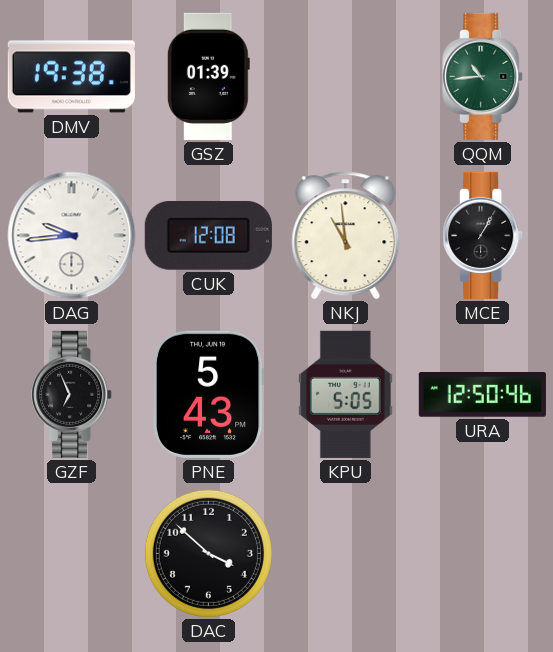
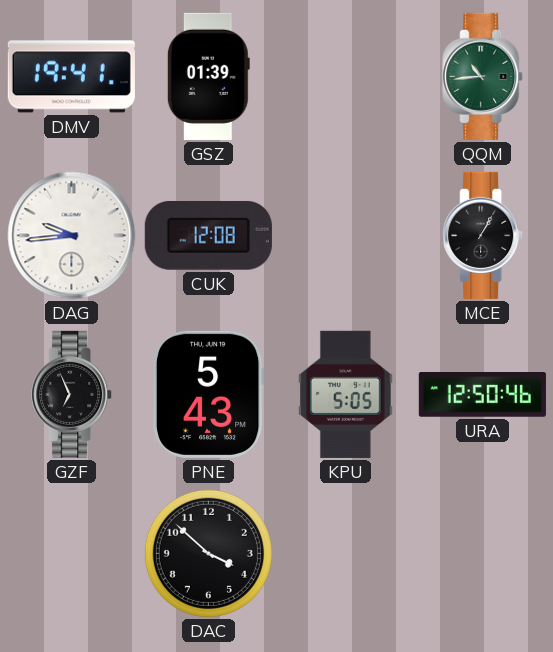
DMV: 19:38 -> 19:41
NKJ: 10:59 -> none
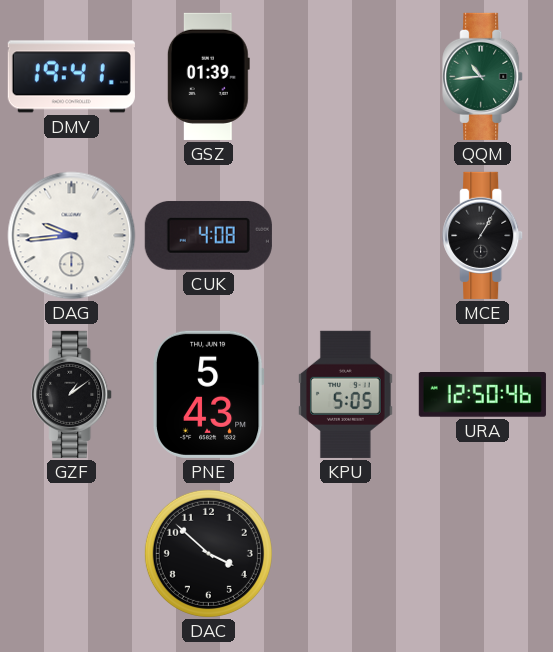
CUK: 12:08 -> 4:08
GZF: 6:56 -> 1:09
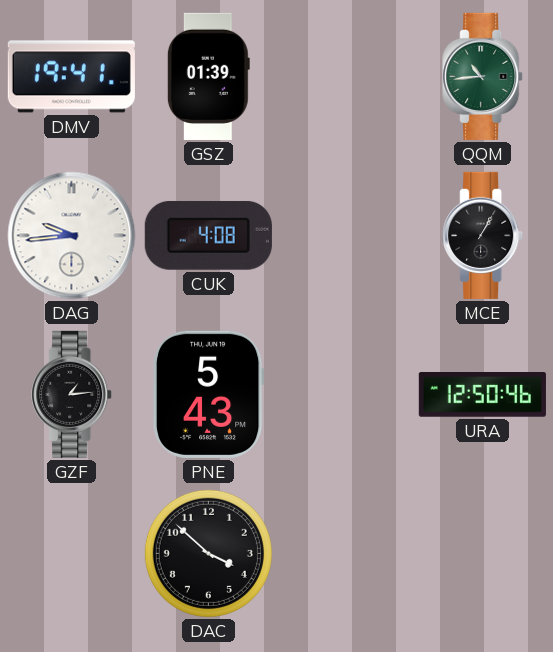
GZF: 1:09 -> 1:14
KPU: 5:05 -> none
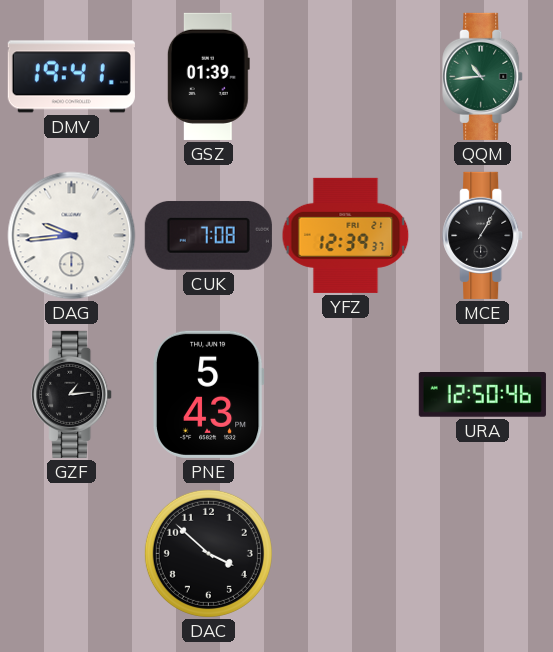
CUK: 4:08 -> 7:08
YFZ: none -> 12:39
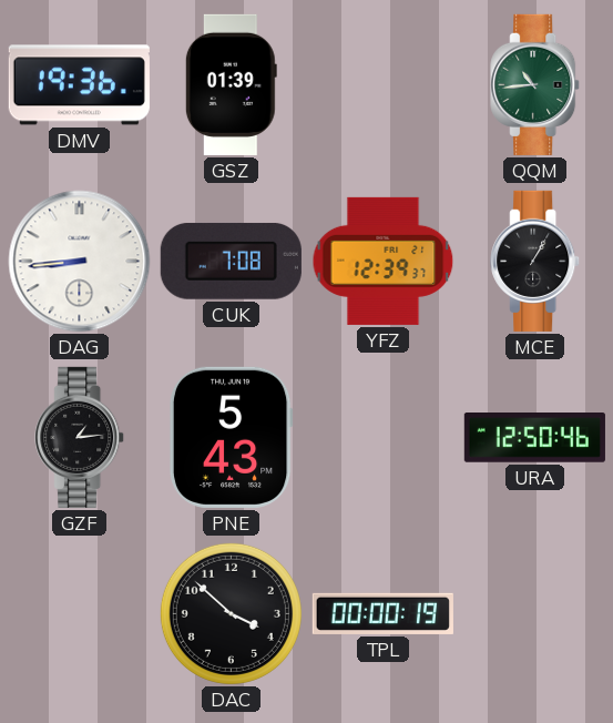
DMV: 19:41 -> 19:36
DAG: 9:44 -> 8:44
TPL: none -> 00:00
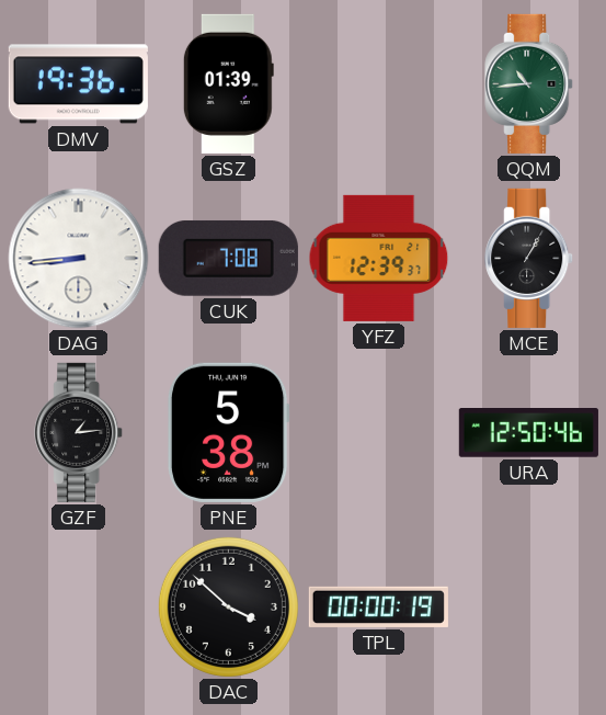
PNE: 5:43 -> 5:38
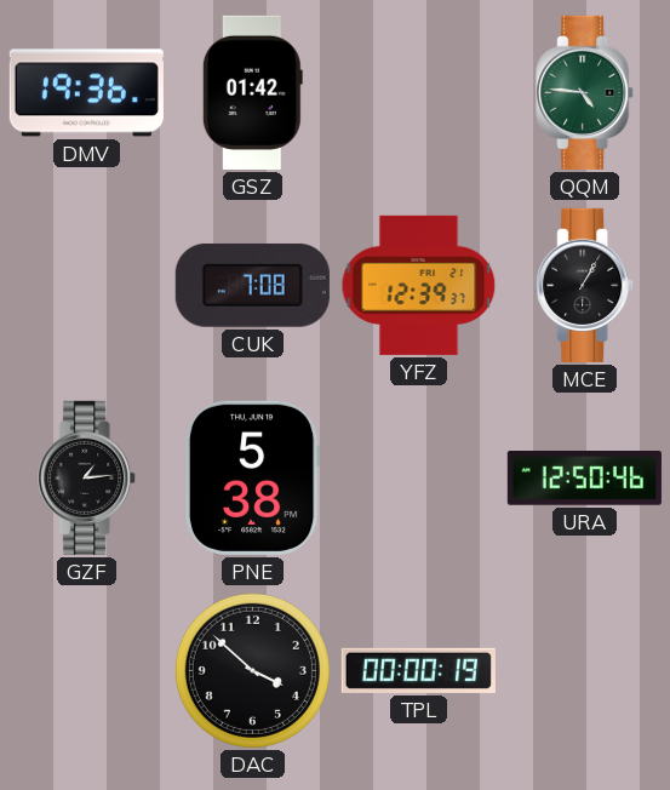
GSZ: 01:39 -> 01:42
QQM: 10:44 -> 4:46
DAG: 8:44 -> none
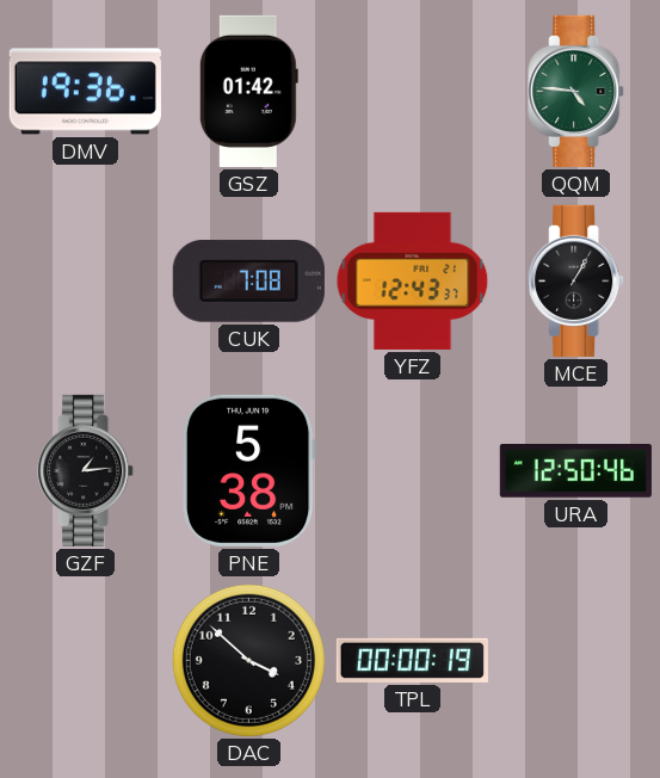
YFZ: 12:39 -> 12:43
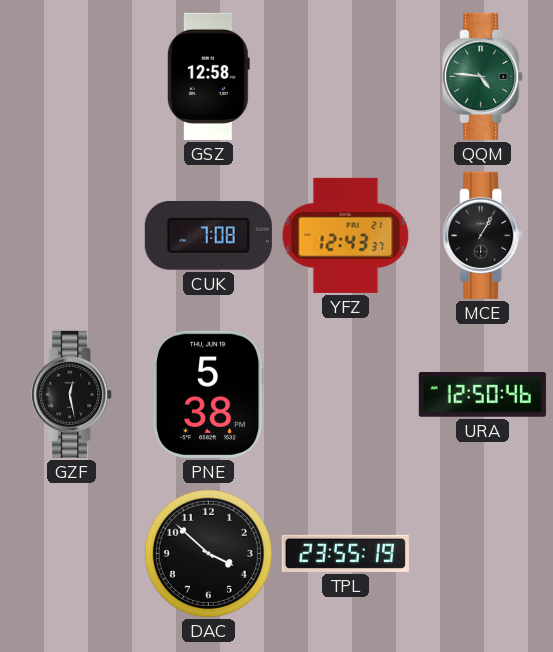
DMV: 19:36 -> none
GSZ: 01:42 -> 12:58
GZF: 1:14 -> 12:28
TPL: 00:00 -> 23:55
